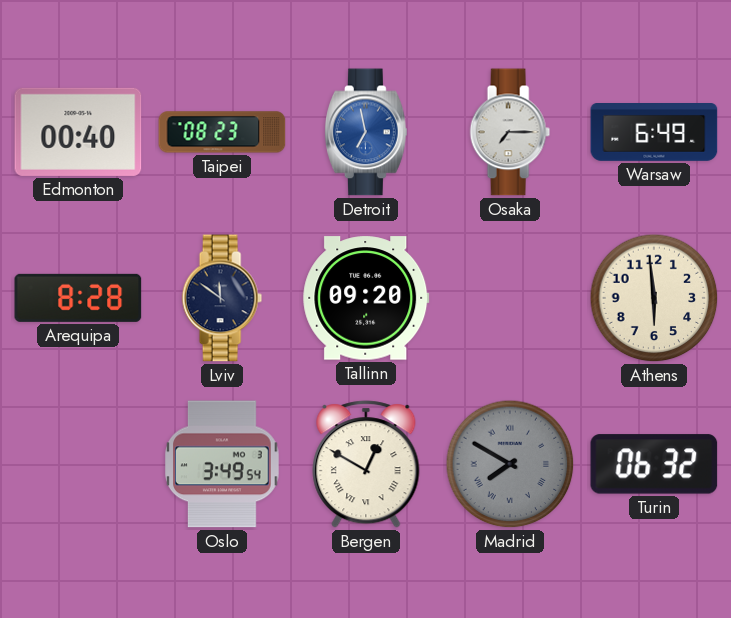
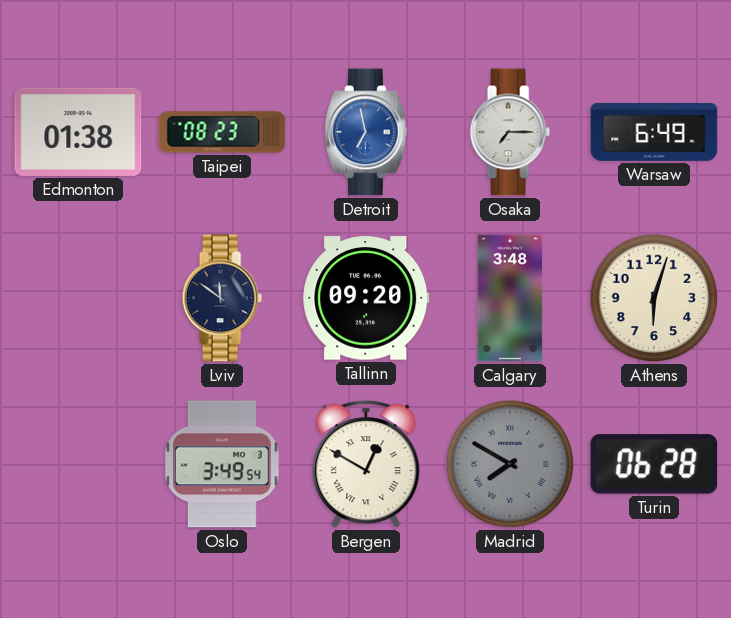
Edmonton: 00:40 -> 01:38
Arequipa: 8:28 -> none
Calgary: none -> 3:48
Athens: 5:59 -> 6:03
Turin: 06:32 -> 06:28
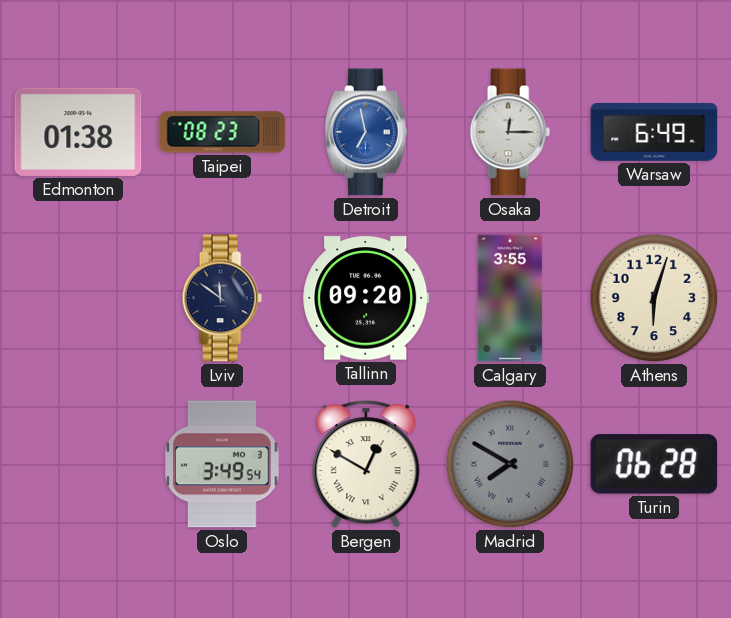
Osaka: 7:15 -> 12:15
Calgary: 3:48 -> 3:55
